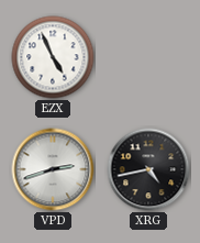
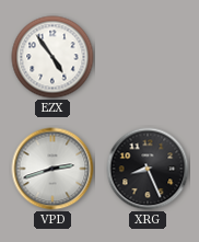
EZX: 4:56 -> 4:54
XRG: 4:43 -> 8:26
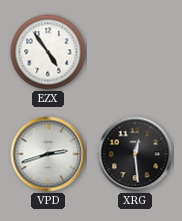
XRG: 8:26 -> 12:29
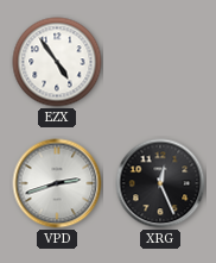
XRG: 12:29 -> 12:26
